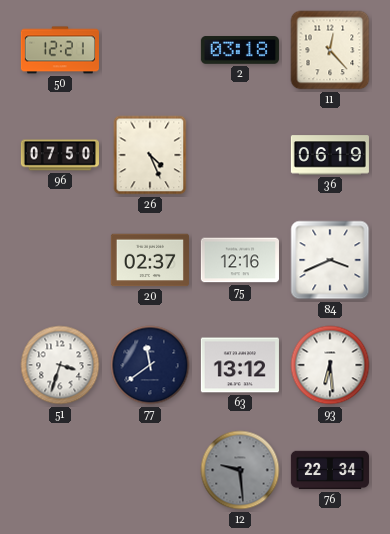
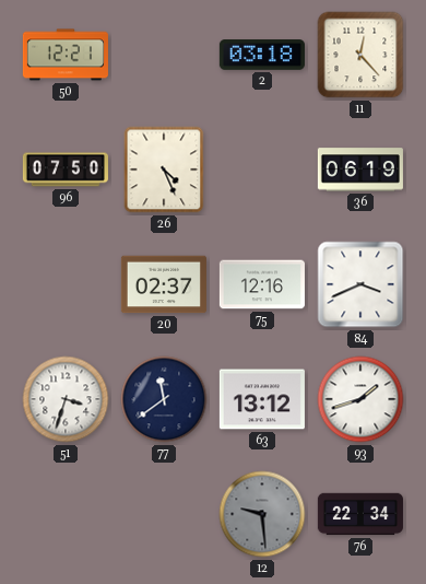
93: 6:29 -> 1:42
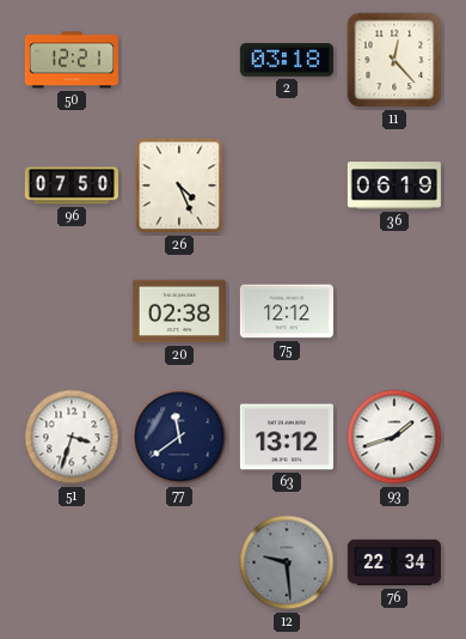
20: 02:37 -> 02:38
75: 12:16 -> 12:12
84: 3:41 -> none
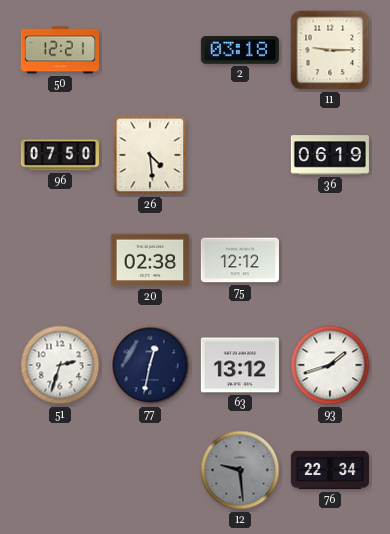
11: 12:23 -> 9:15
26: 4:26 -> 4:29
51: 3:33 -> 2:33
77: 11:39 -> 12:32
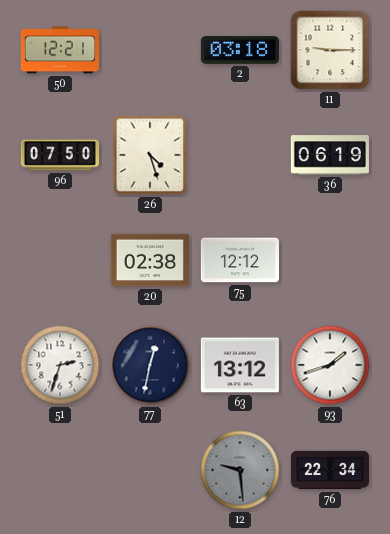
26: 4:29 -> 4:27
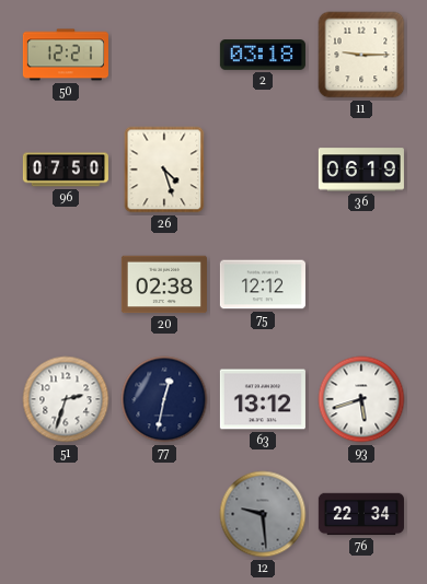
93: 1:42 -> 5:42
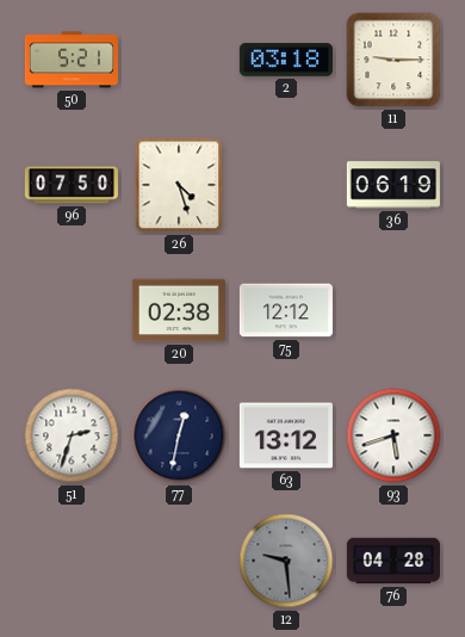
50: 12:21 -> 5:21
76: 22:34 -> 04:28
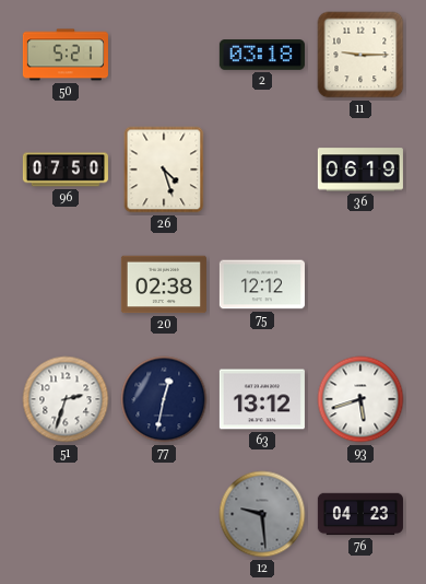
76: 04:28 -> 04:23
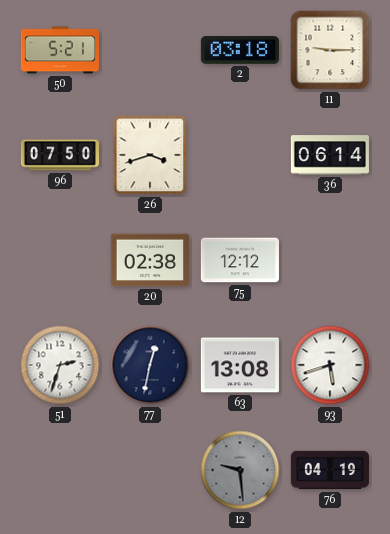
26: 4:27 -> 3:42
36: 06:19 -> 06:14
63: 13:12 -> 13:08
76: 04:23 -> 04:19
